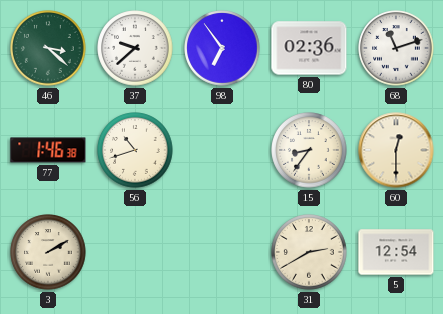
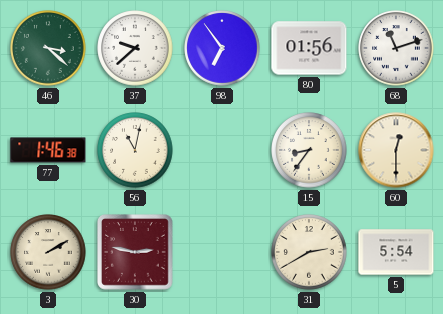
80: 02:36 -> 01:56
56: 10:42 -> 11:02
30: none -> 2:47
5: 12:54 -> 5:54
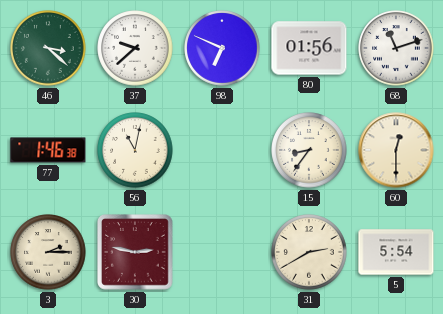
98: 6:54 -> 6:49
3: 2:10 -> 2:15
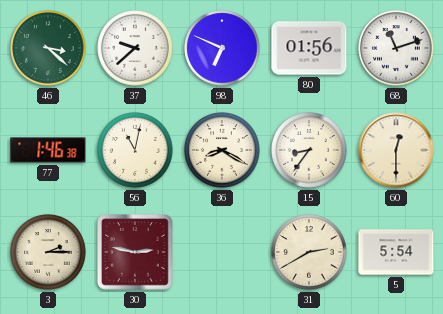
36: none -> 8:20
